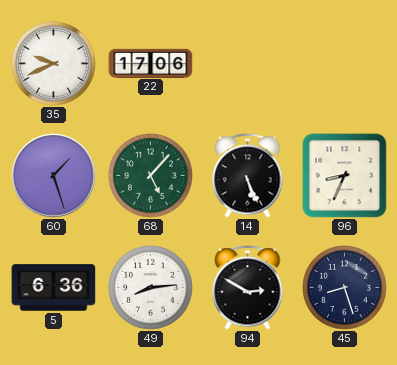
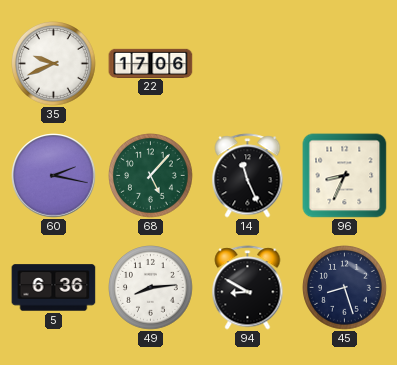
60: 1:27 -> 2:17
14: 5:26 -> 11:26
94: 2:50 -> 8:50
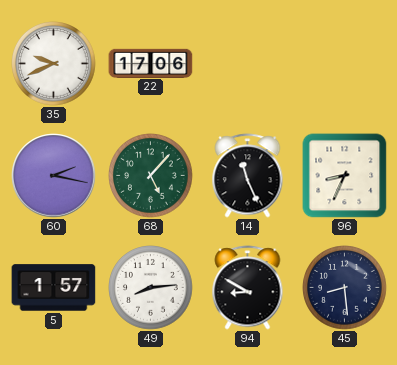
5: 6:36 -> 1:57
45: 8:27 -> 8:29
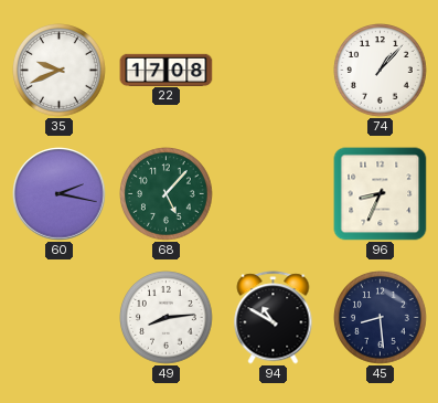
22: 17:06 -> 17:08
74: none -> 1:07
14: 11:26 -> none
5: 1:57 -> none
94: 8:50 -> 10:50
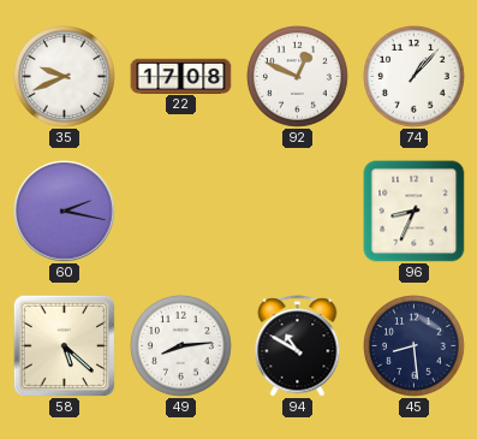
92: none -> 12:49
68: 5:07 -> none
58: none -> 5:22
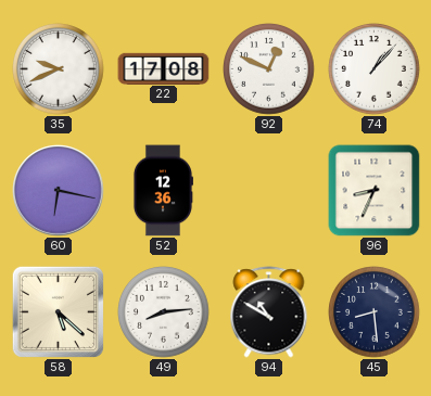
60: 2:17 -> 6:17
52: none -> 12:36
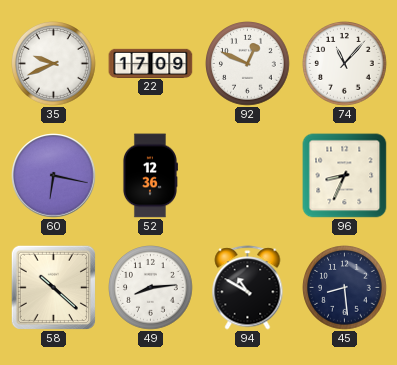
22: 17:08 -> 17:09
74: 1:07 -> 11:07
58: 5:22 -> 10:22
